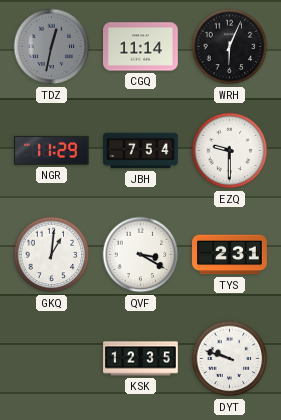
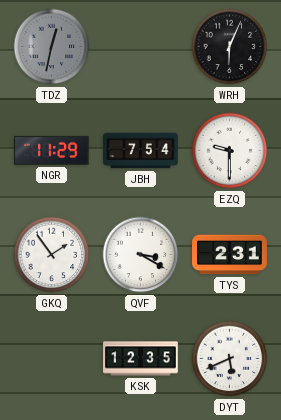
CGQ: 11:14 -> none
GKQ: 1:01 -> 1:54
DYT: 9:48 -> 5:41
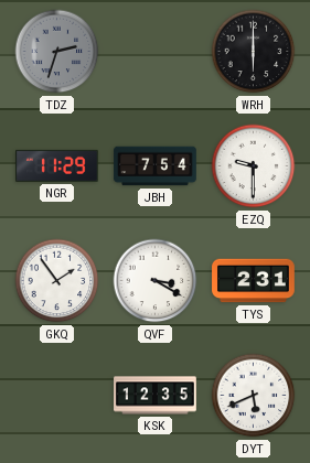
TDZ: 12:32 -> 2:33
WRH: 6:04 -> 6:00
